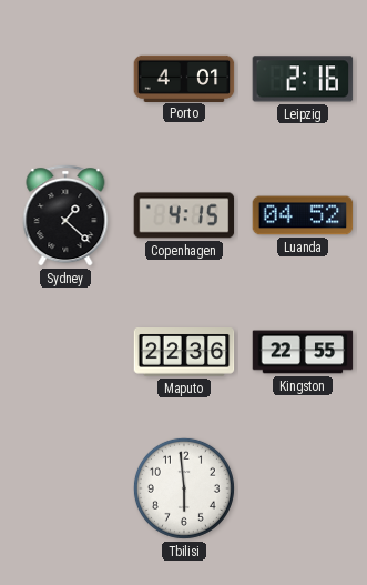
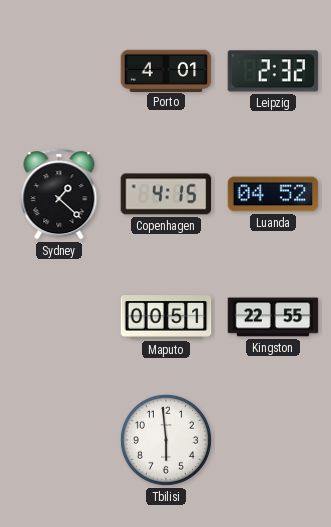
Leipzig: 2:16 -> 2:32
Maputo: 22:36 -> 00:51
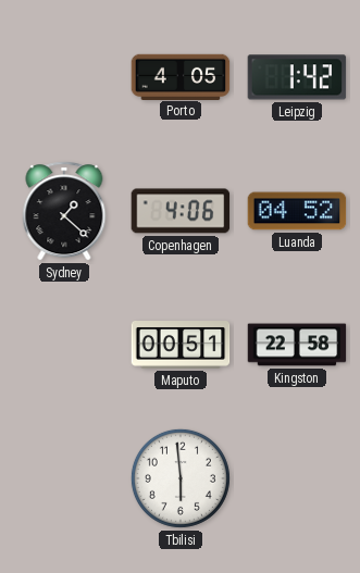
Porto: 4:01 -> 4:05
Leipzig: 2:32 -> 1:42
Copenhagen: 4:15 -> 4:06
Kingston: 22:55 -> 22:58
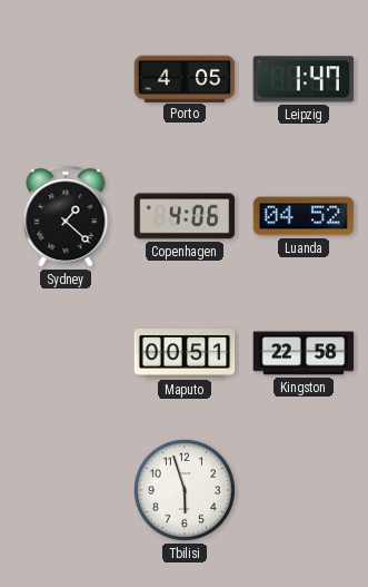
Leipzig: 1:42 -> 1:47
Tbilisi: 5:59 -> 5:57
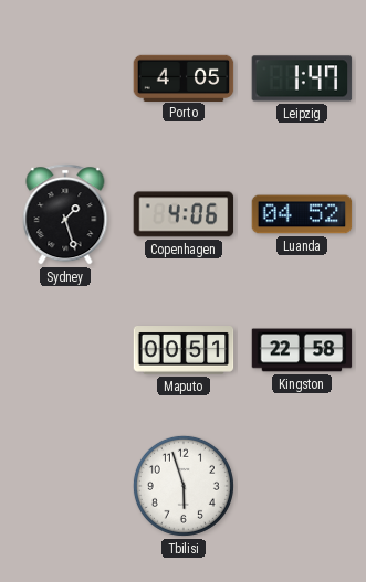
Sydney: 1:22 -> 1:27
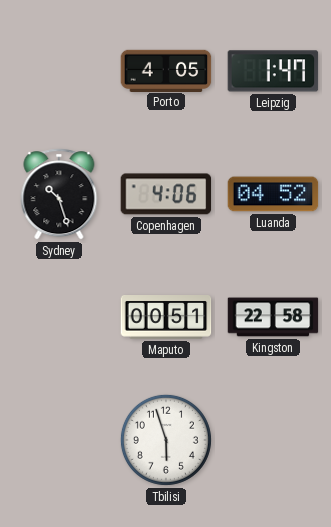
Sydney: 1:27 -> 10:27
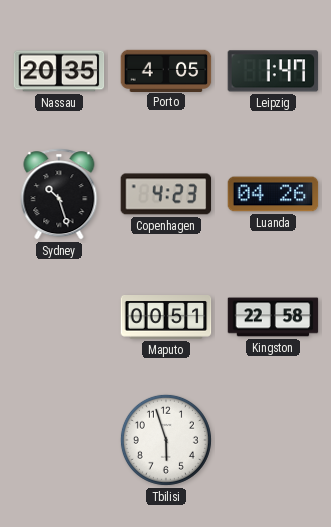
Nassau: none -> 20:35
Copenhagen: 4:06 -> 4:23
Luanda: 04:52 -> 04:26
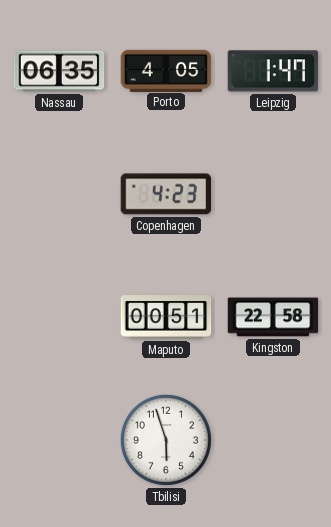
Nassau: 20:35 -> 06:35
Sydney: 10:27 -> none
Luanda: 04:26 -> none
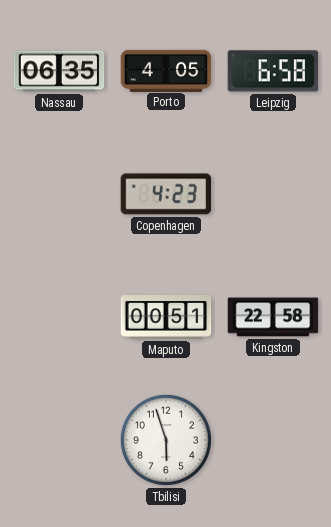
Leipzig: 1:47 -> 6:58
